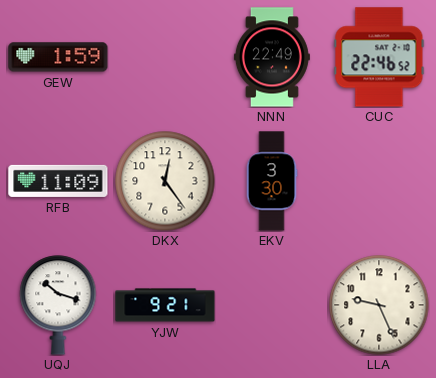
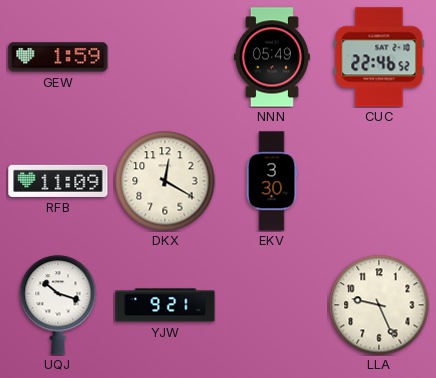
NNN: 22:49 -> 05:49
DKX: 12:24 -> 12:20
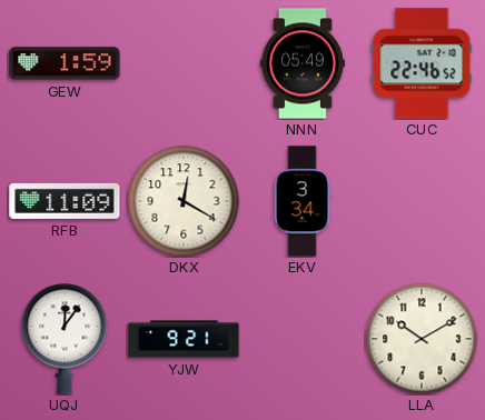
EKV: 3:30 -> 3:34
UQJ: 10:18 -> 12:06
LLA: 9:26 -> 10:10
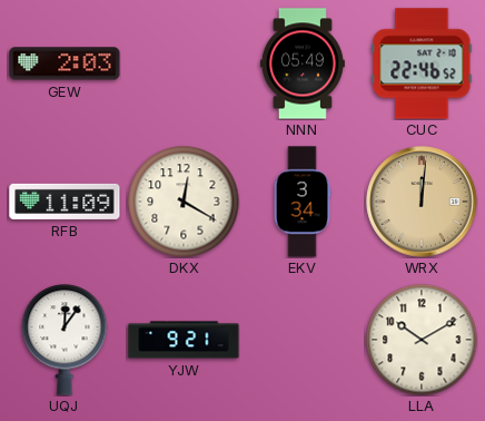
GEW: 1:59 -> 2:03
WRX: none -> 12:01
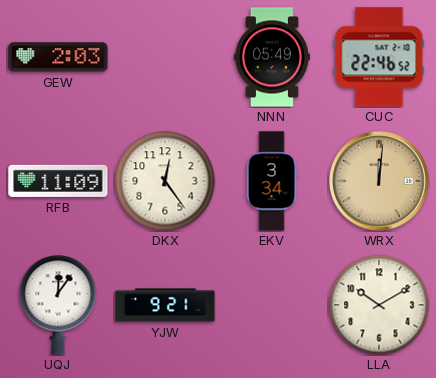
DKX: 12:20 -> 12:24
